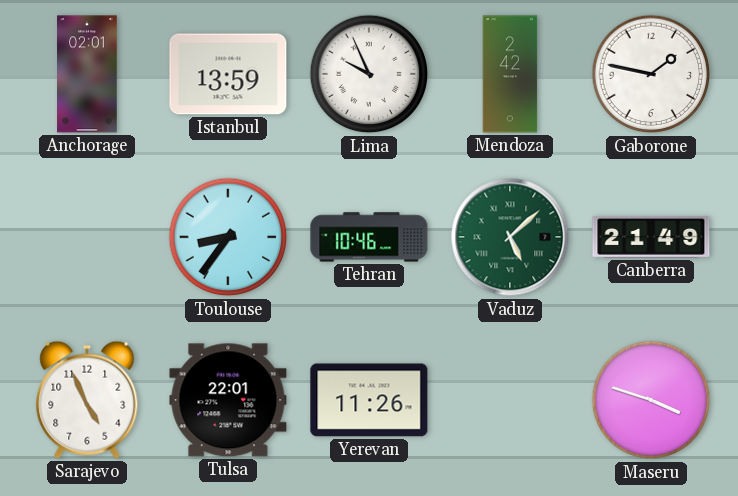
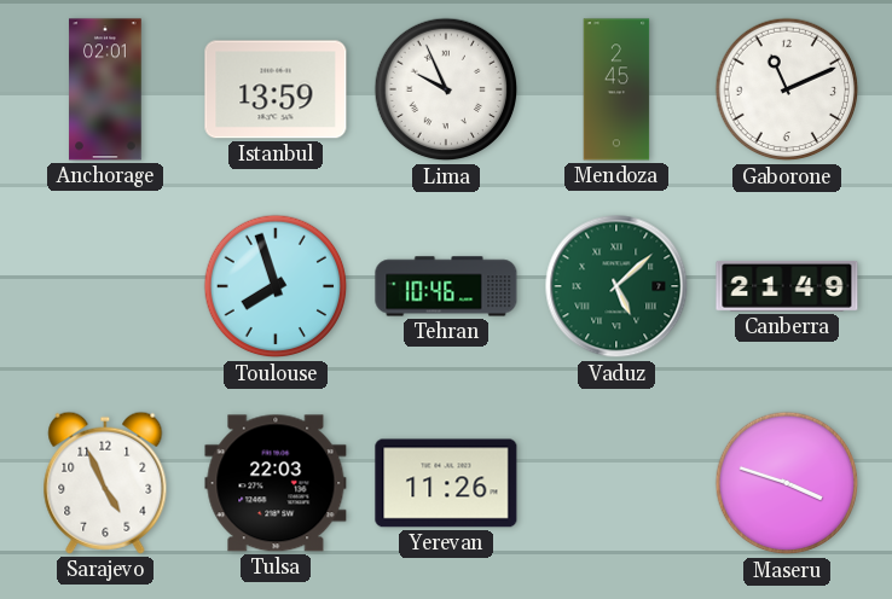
Mendoza: 2:42 -> 2:45
Gaborone: 1:47 -> 11:11
Toulouse: 8:36 -> 7:57
Tulsa: 22:01 -> 22:03
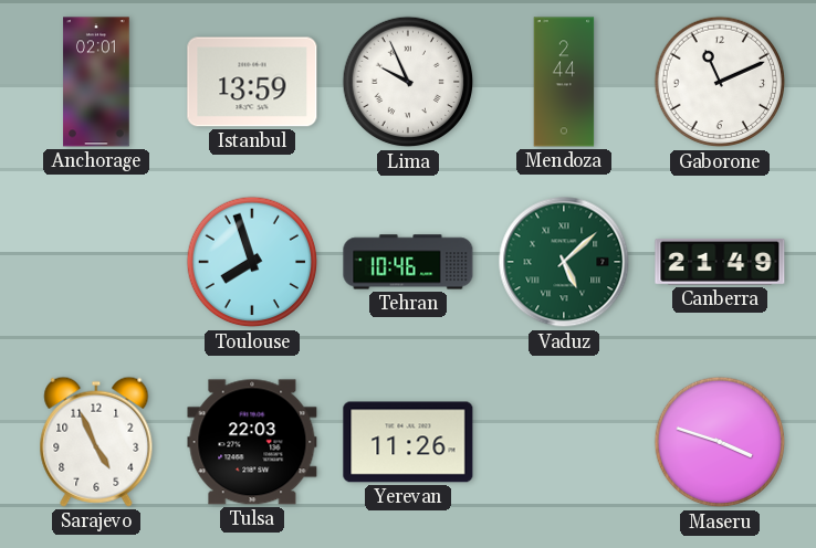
Mendoza: 2:45 -> 2:44
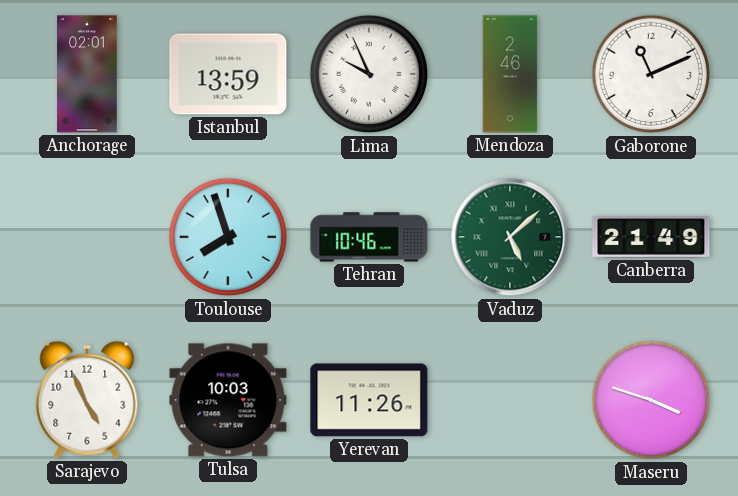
Mendoza: 2:44 -> 2:46
Tulsa: 22:03 -> 10:03
